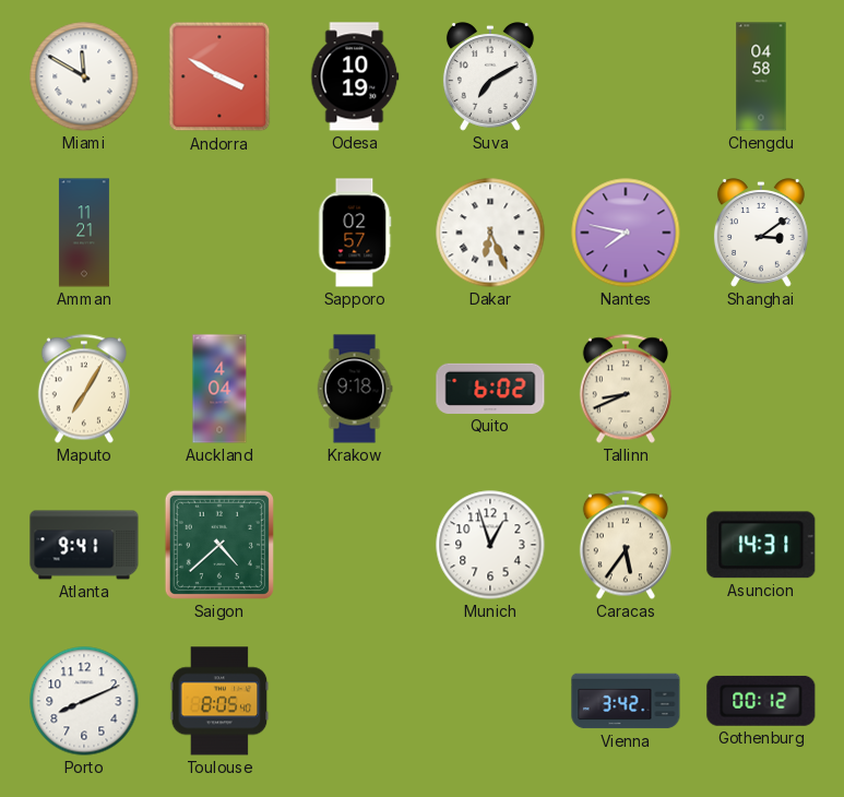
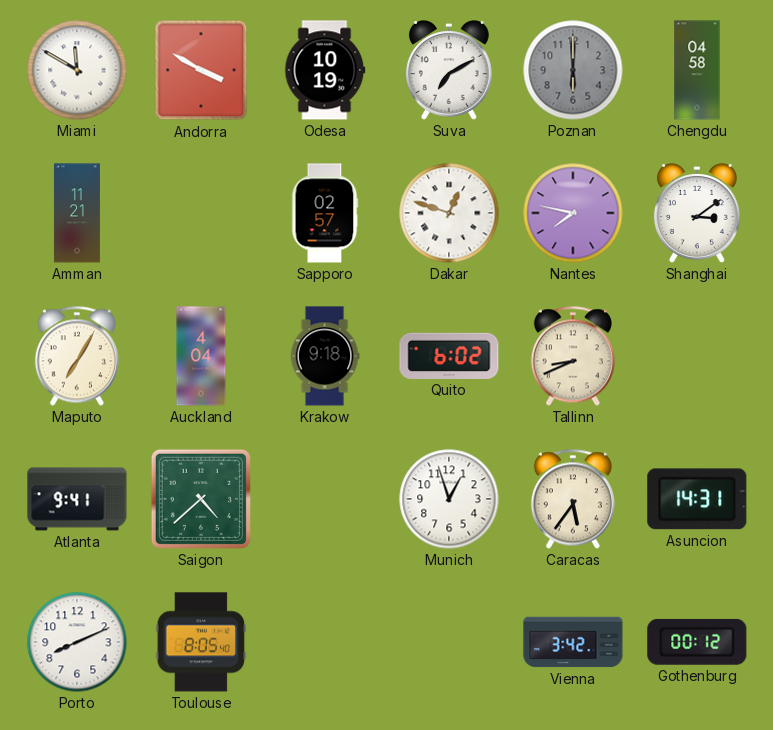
Poznan: none -> 6:00
Dakar: 6:26 -> 12:48
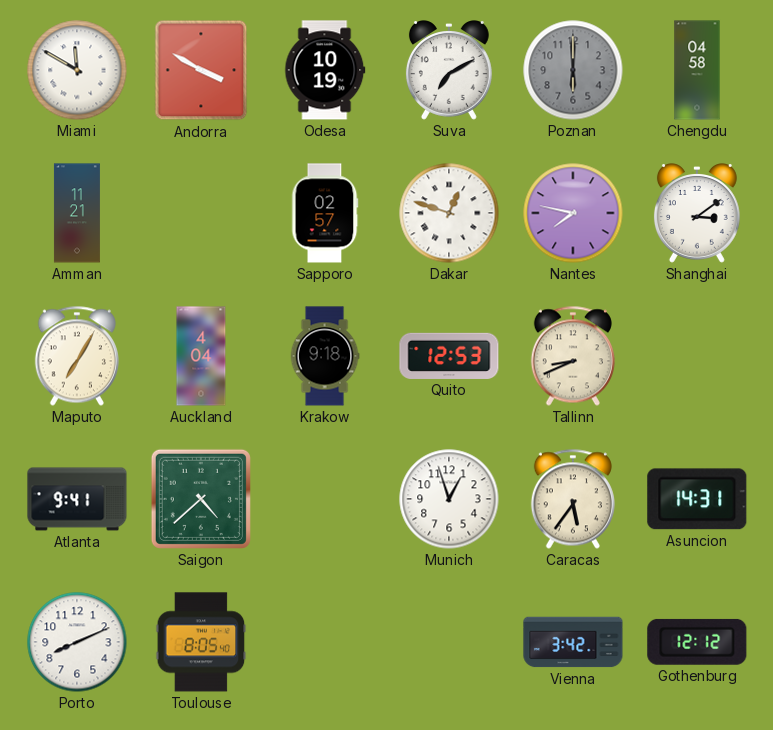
Quito: 6:02 -> 12:53
Gothenburg: 00:12 -> 12:12
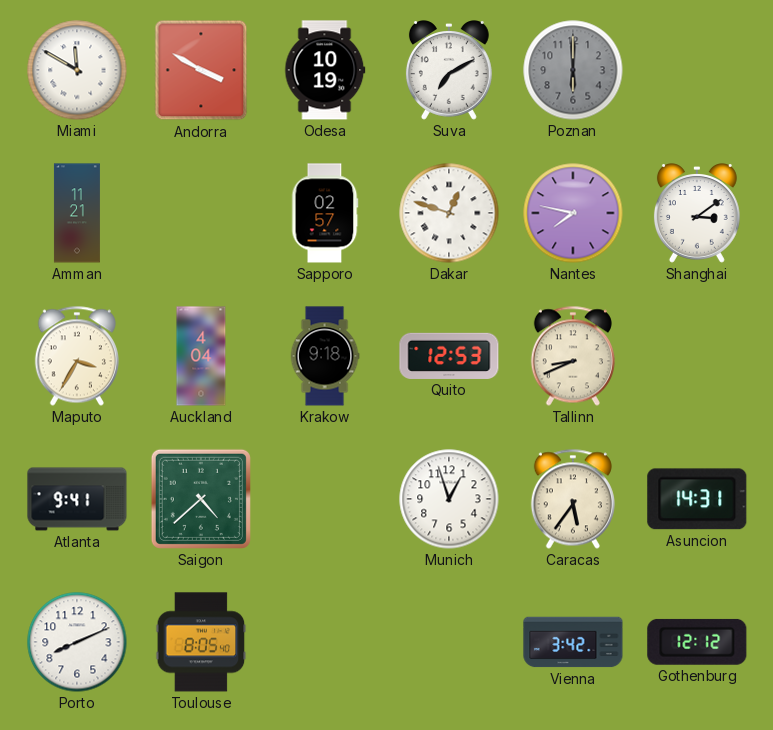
Chengdu: 04:58 -> none
Maputo: 7:05 -> 3:35
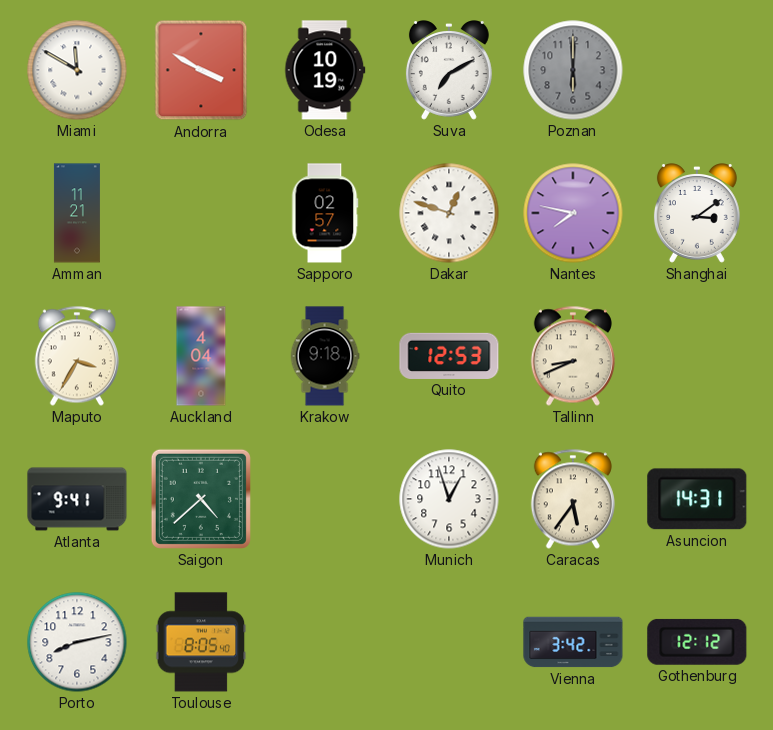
Porto: 8:11 -> 8:13
